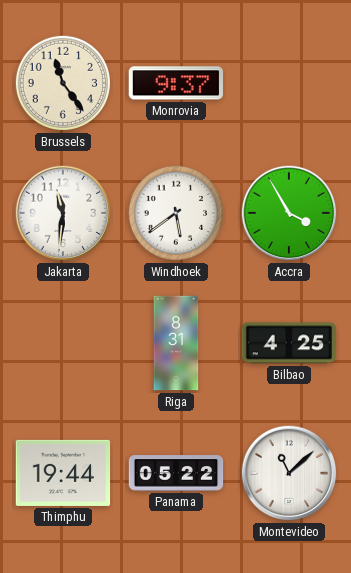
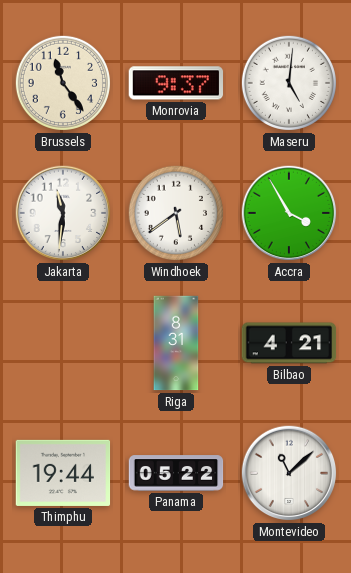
Maseru: none -> 5:01
Bilbao: 4:25 -> 4:21
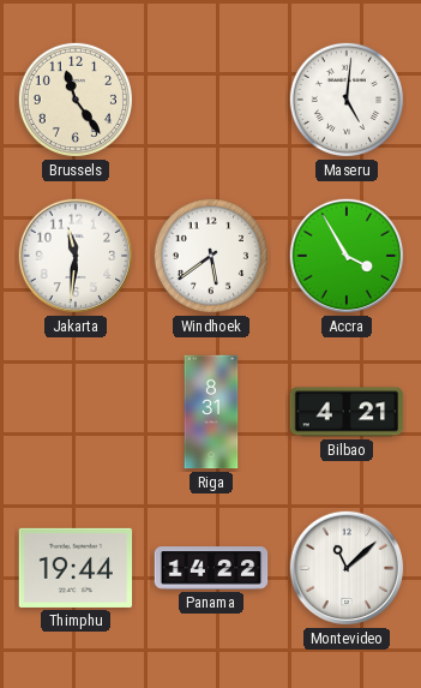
Monrovia: 9:37 -> none
Panama: 05:22 -> 14:22
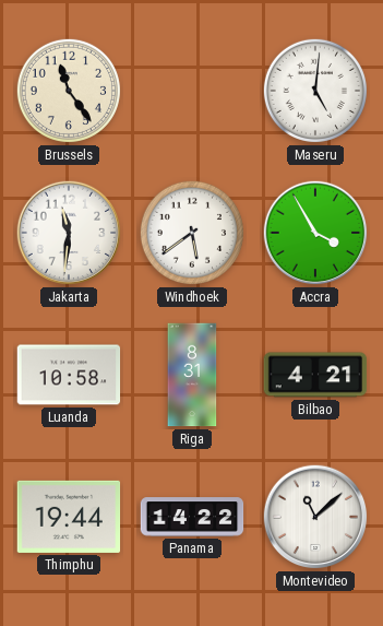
Luanda: none -> 10:58
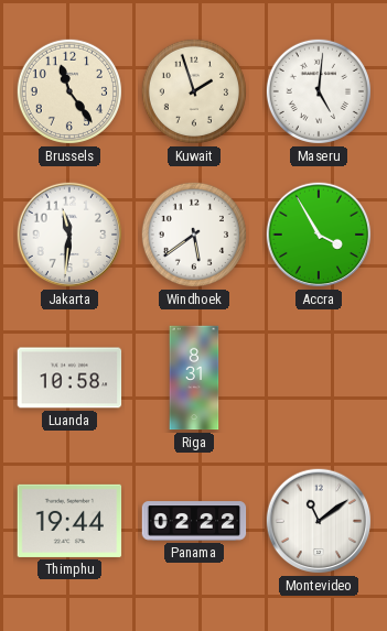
Kuwait: none -> 1:57
Bilbao: 4:21 -> none
Panama: 14:22 -> 02:22
Montevideo: 11:08 -> 11:09
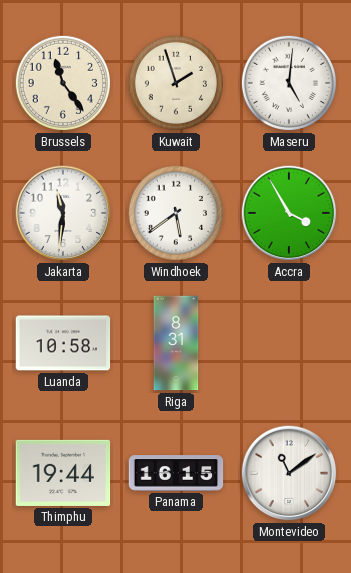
Panama: 02:22 -> 16:15
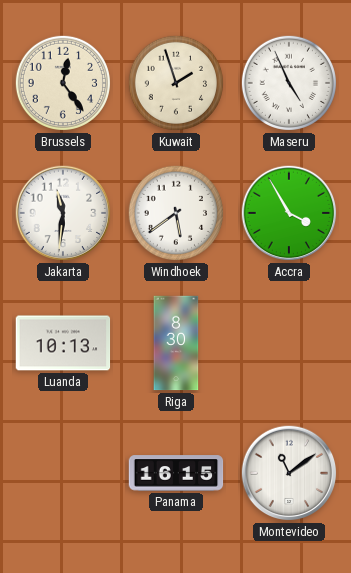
Brussels: 11:24 -> 12:24
Maseru: 5:01 -> 4:56
Luanda: 10:58 -> 10:13
Riga: 8:31 -> 8:30
Thimphu: 19:44 -> none
